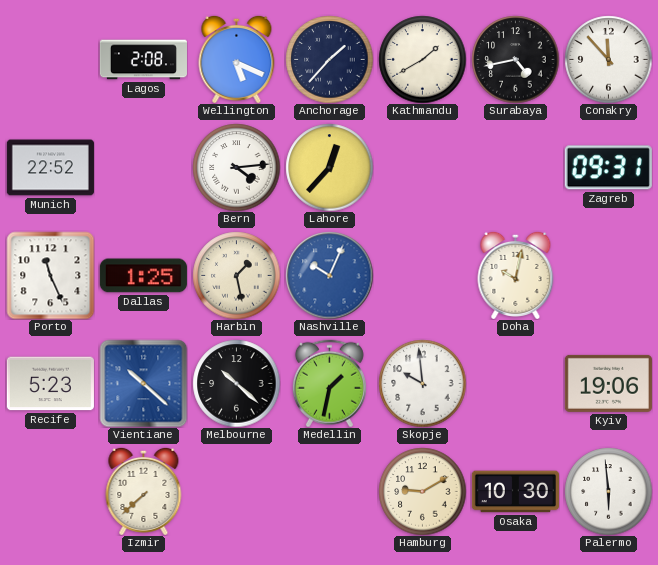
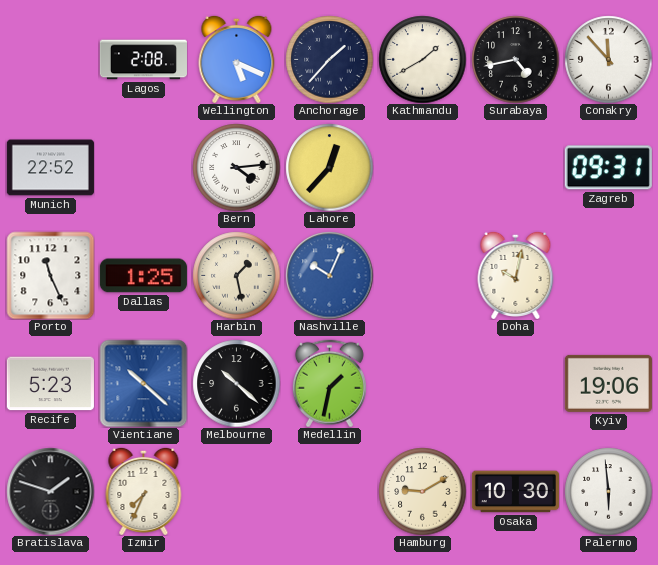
Skopje: 9:59 -> none
Bratislava: none -> 1:48
Izmir: 7:38 -> 7:34
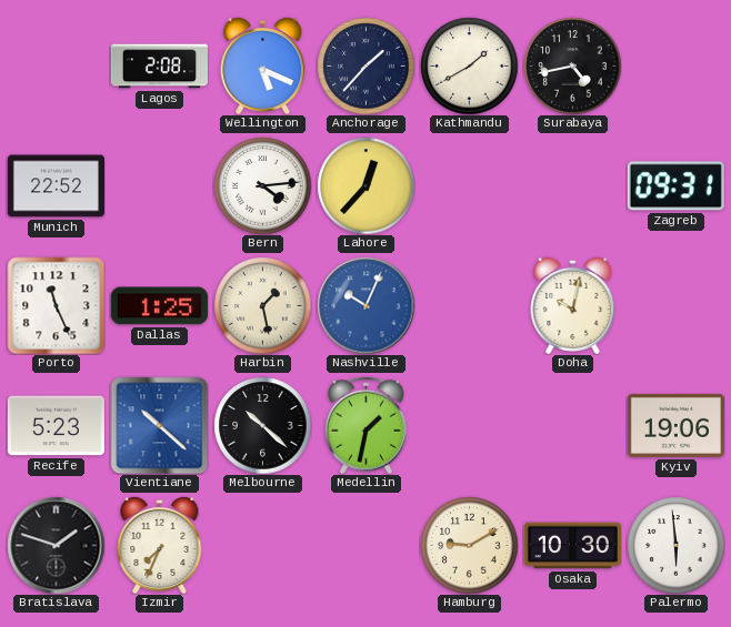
Conakry: 11:53 -> none
